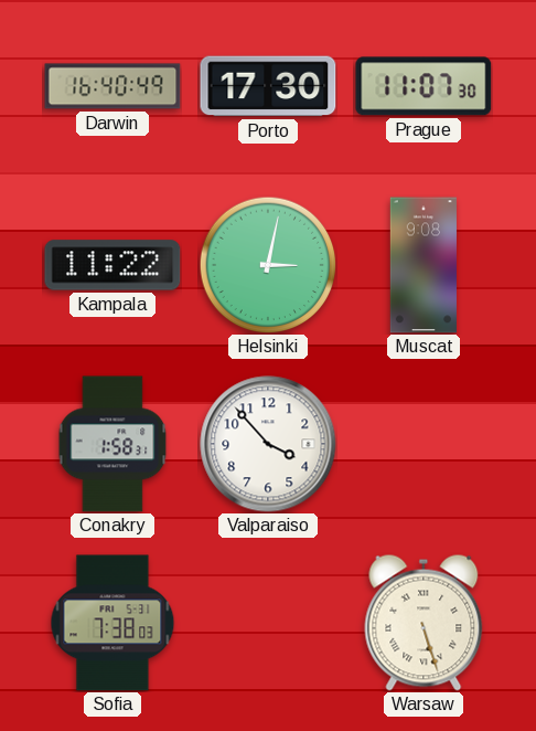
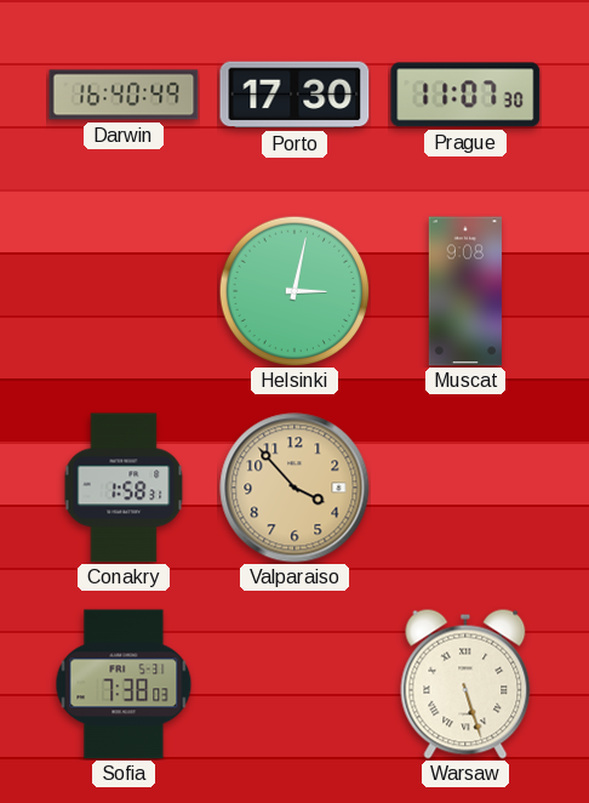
Kampala: 11:22 -> none
Valparaiso dial: white -> champagne
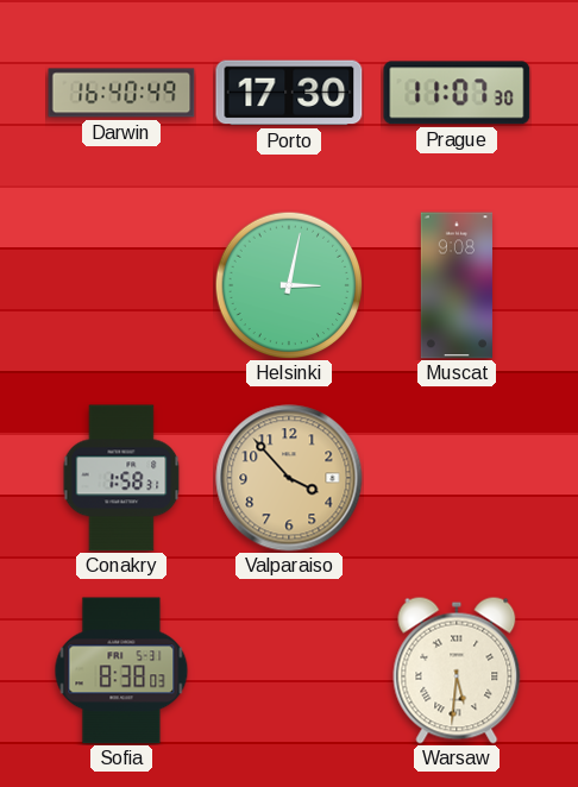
Sofia: 7:38 -> 8:38
Warsaw: 5:27 -> 5:31
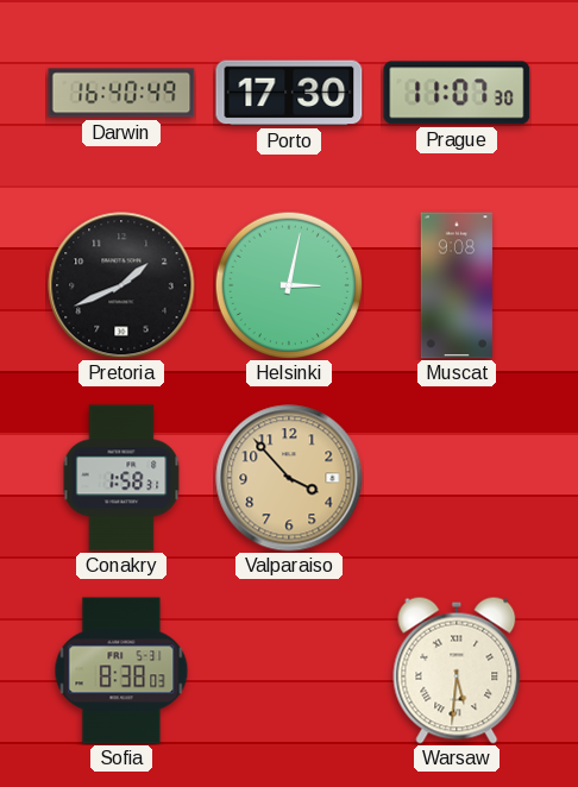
Pretoria: none -> 1:41
